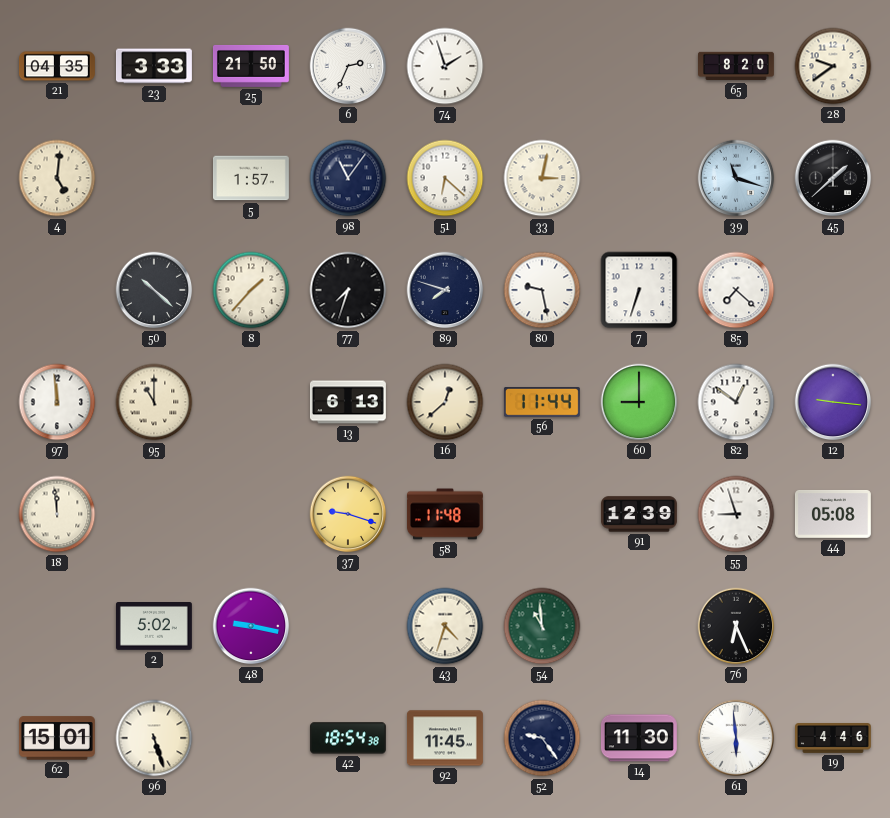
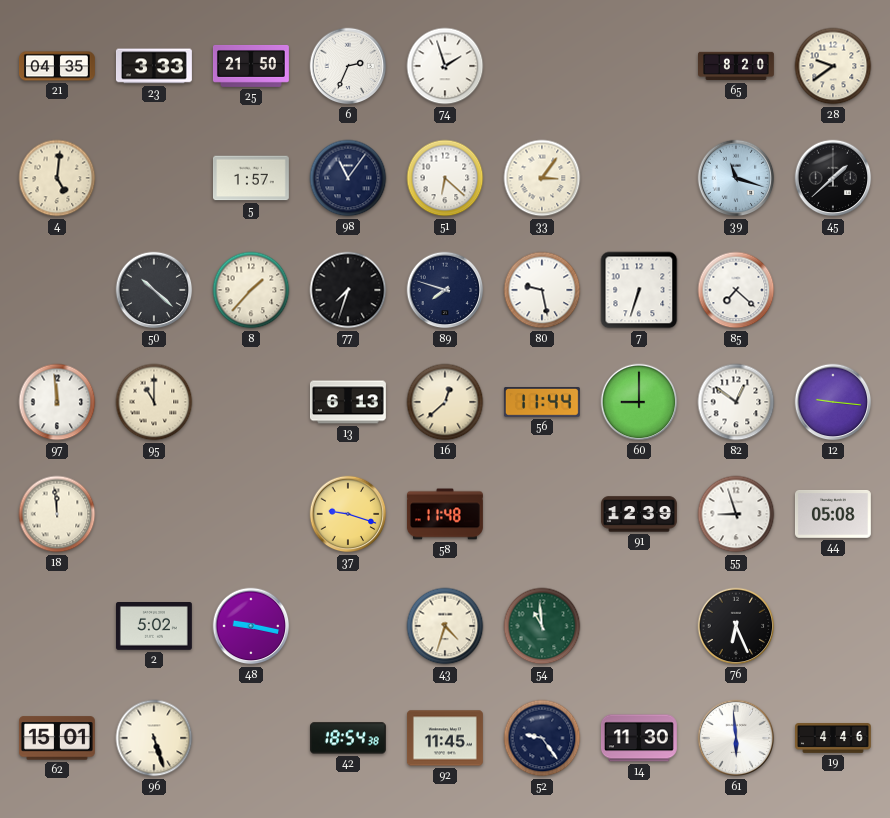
33: 3:02 -> 3:06
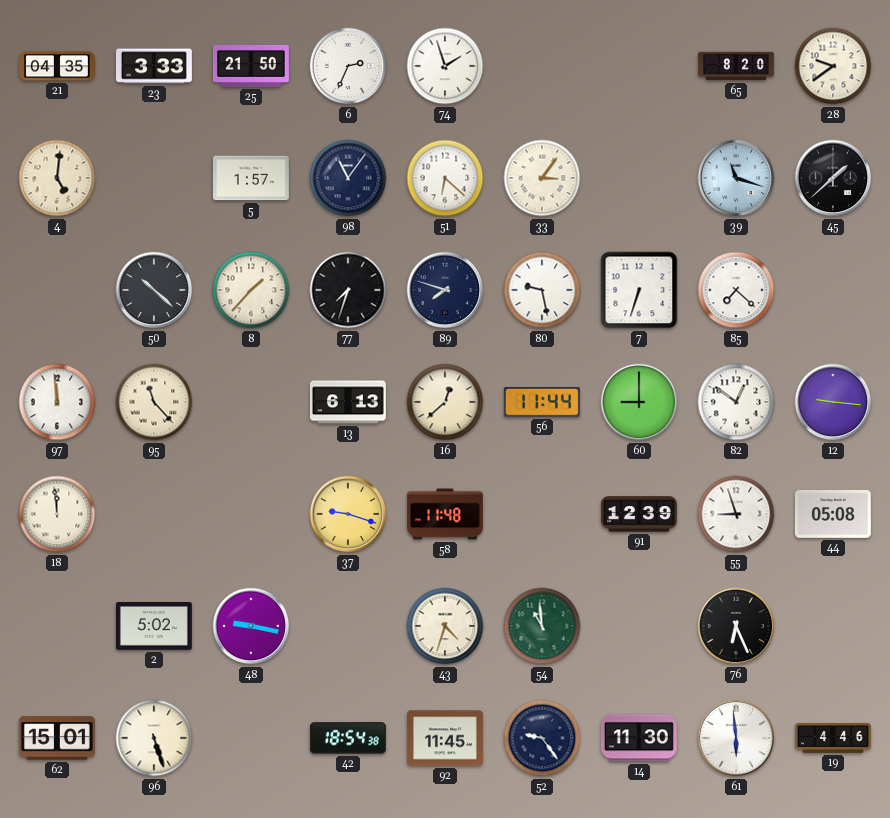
95: 11:00 -> 11:23
